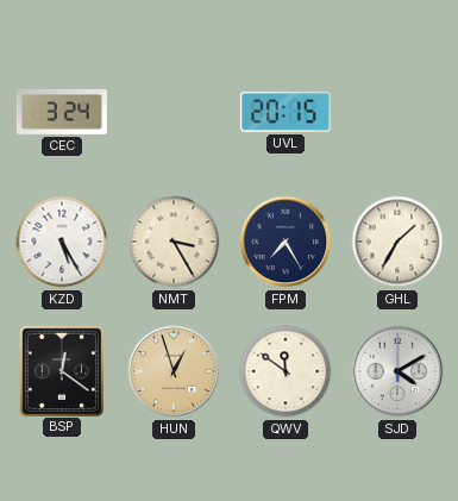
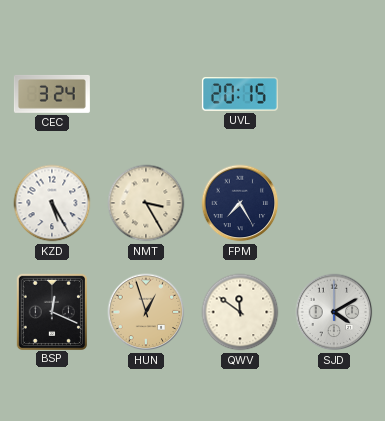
GHL: 1:35 -> none
BSP: 12:21 -> 12:19
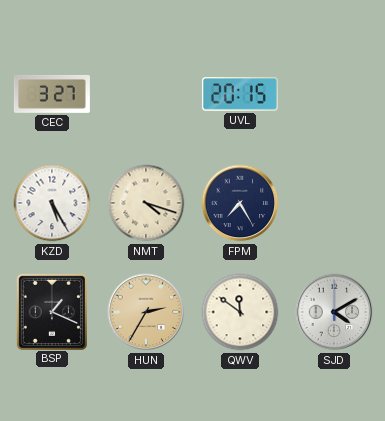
CEC: 3:24 -> 3:27
NMT: 3:25 -> 4:18
BSP: 12:19 -> 1:19
HUN: 12:57 -> 2:35
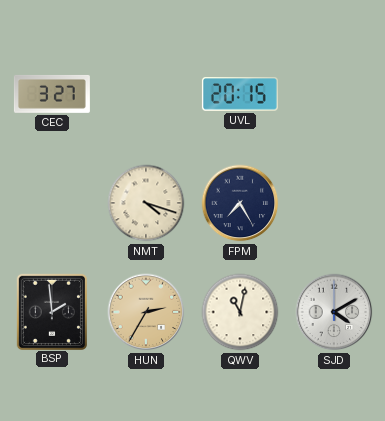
KZD: 5:25 -> none
BSP: 1:19 -> 1:59
QWV: 11:51 -> 11:02
